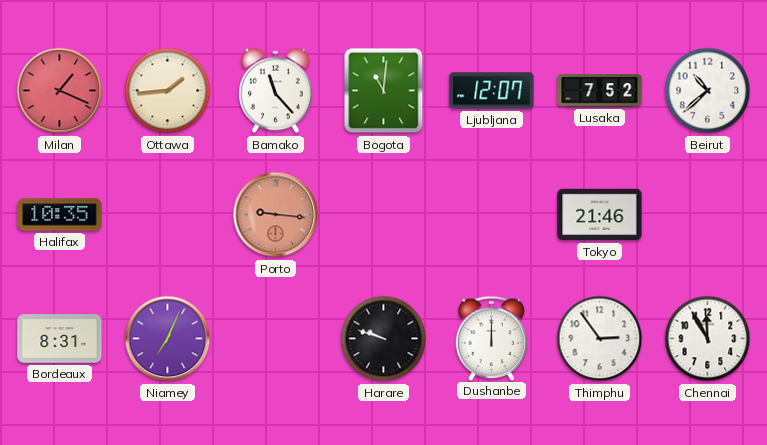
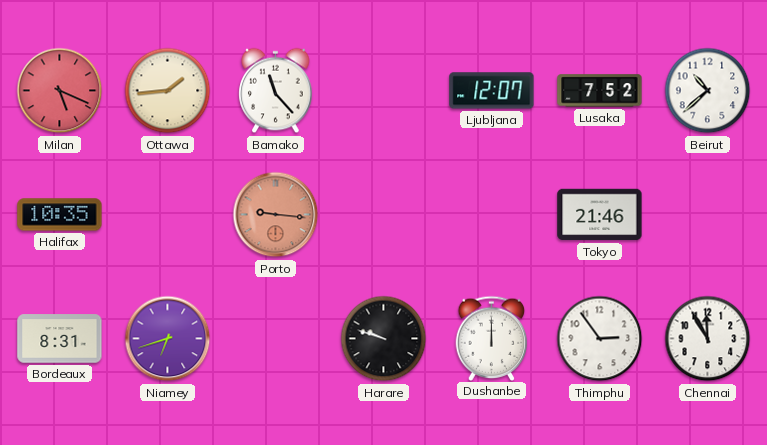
Milan: 1:19 -> 5:19
Bogota: 11:01 -> none
Niamey: 7:04 -> 6:42
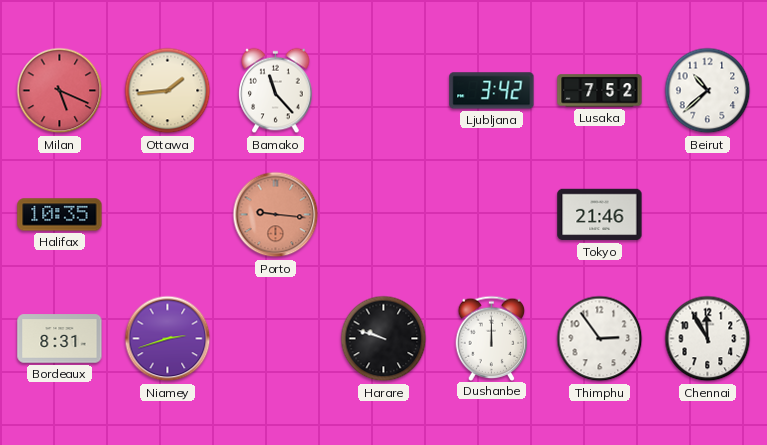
Ljubljana: 12:07 -> 3:42
Niamey: 6:42 -> 2:42
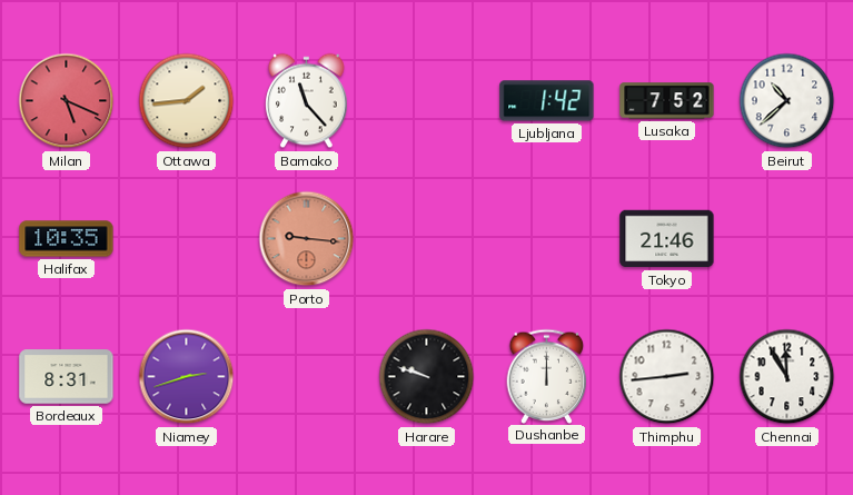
Ljubljana: 3:42 -> 1:42
Thimphu: 2:54 -> 2:44
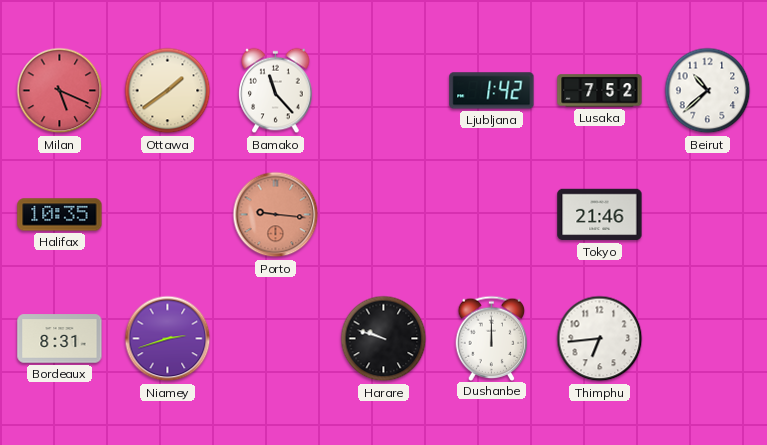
Ottawa: 1:44 -> 1:39
Thimphu: 2:44 -> 6:44
Chennai: 11:55 -> none
